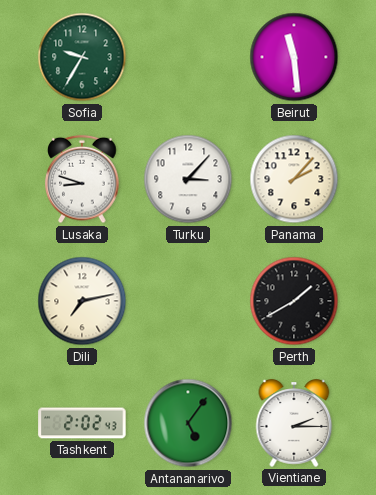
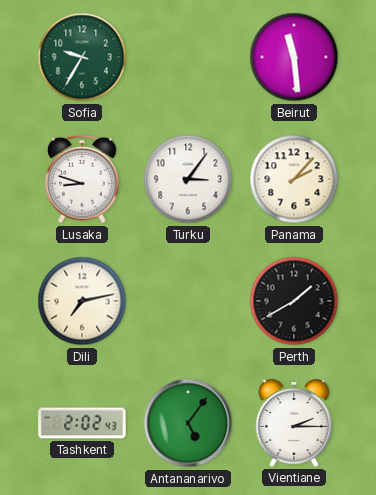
Turku: 3:07 -> 3:06
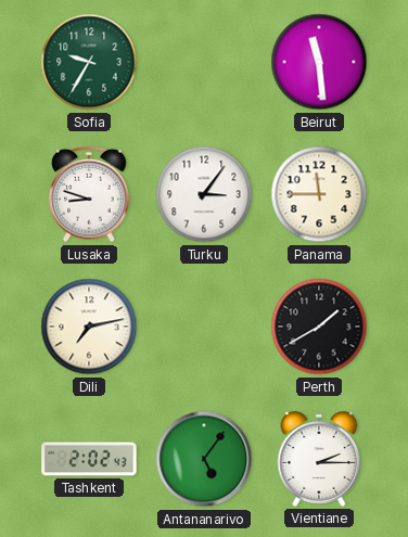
Panama: 2:07 -> 11:45
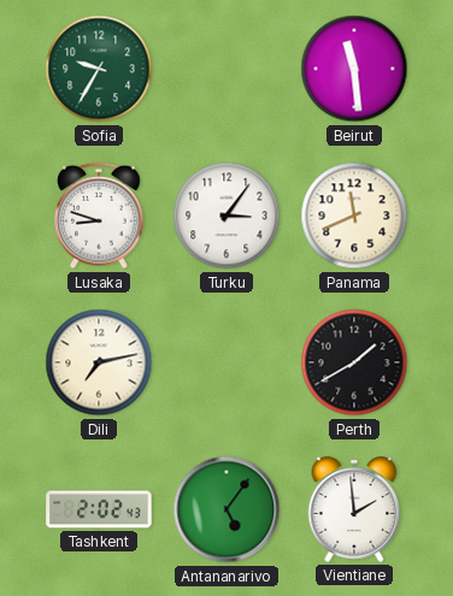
Panama: 11:45 -> 11:41
Vientiane: 2:15 -> 1:59
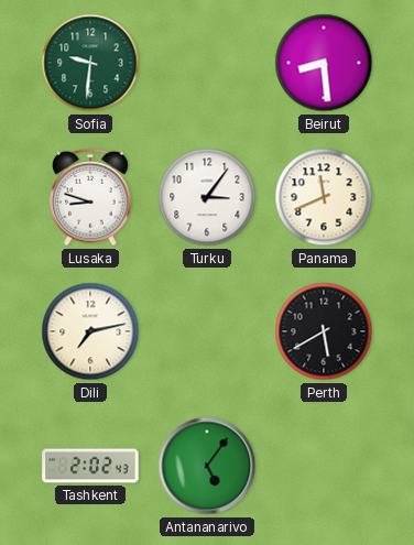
Sofia: 9:35 -> 9:31
Beirut: 11:29 -> 8:29
Perth: 1:40 -> 5:40
Vientiane: 1:59 -> none
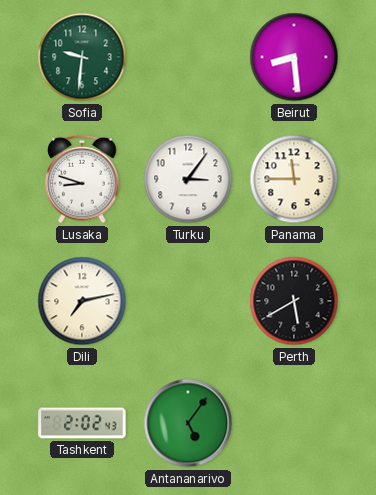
Panama: 11:41 -> 11:45
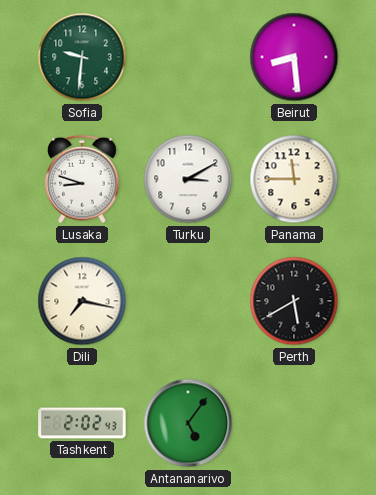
Turku: 3:06 -> 3:10
Dili: 7:13 -> 7:17
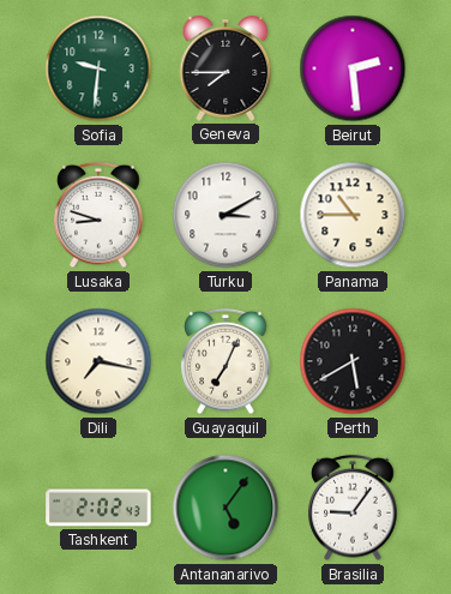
Geneva: none -> 7:45
Beirut: 8:29 -> 2:29
Panama: 11:45 -> 10:45
Guayaquil: none -> 7:04
Brasilia: none -> 9:06
